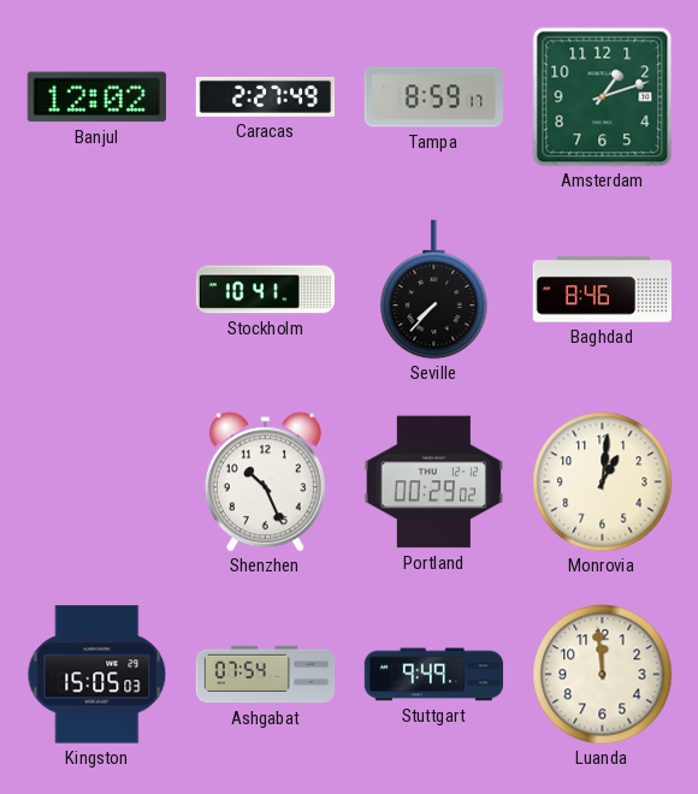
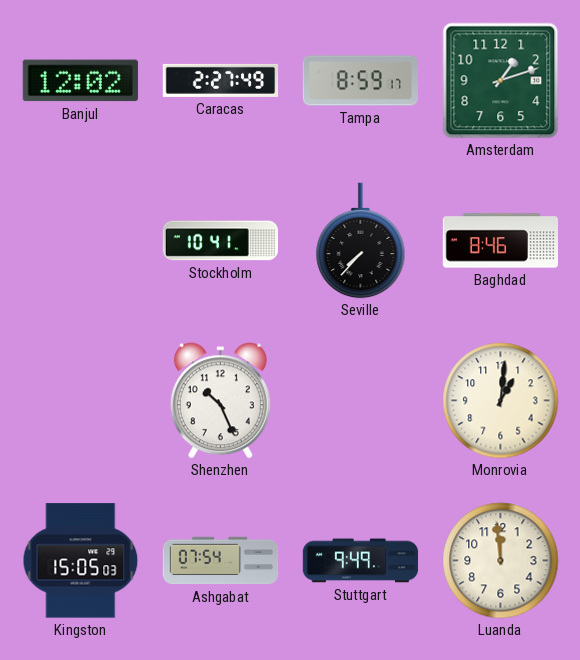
Portland: 00:29 -> none
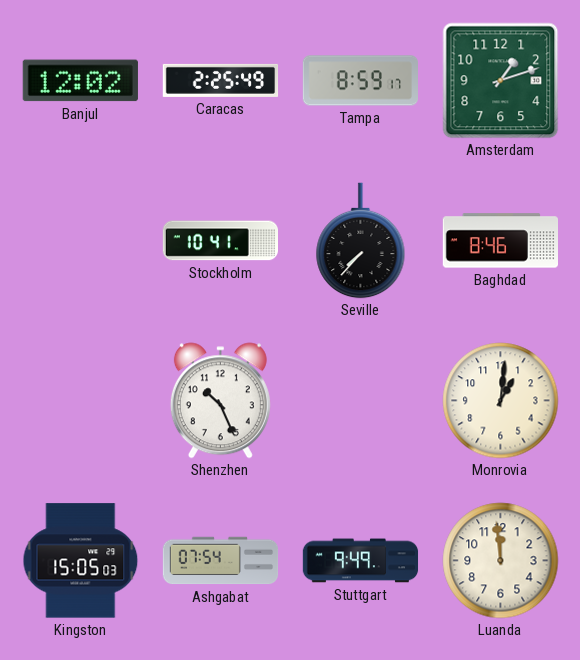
Caracas: 2:27 -> 2:25
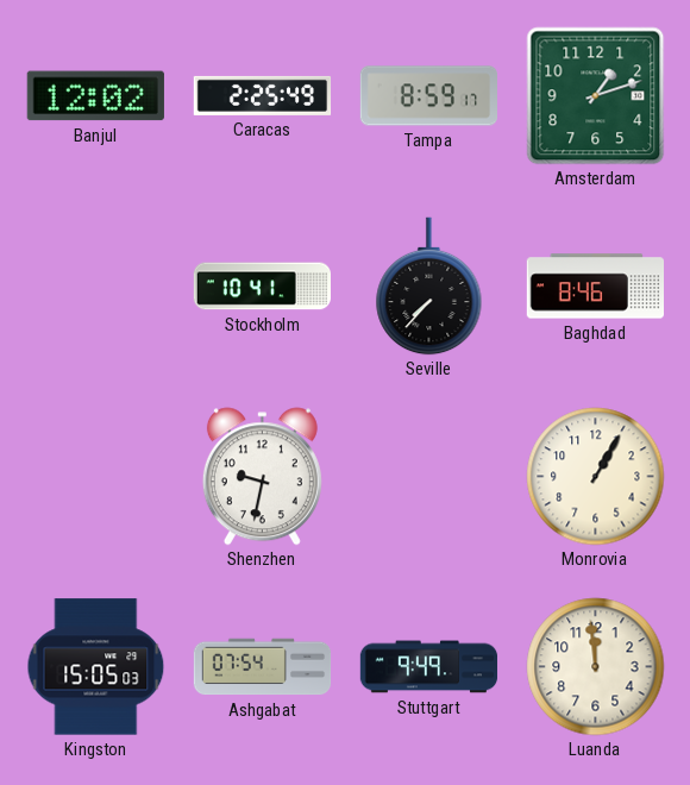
Shenzhen: 10:26 -> 9:32
Monrovia: 1:01 -> 1:05
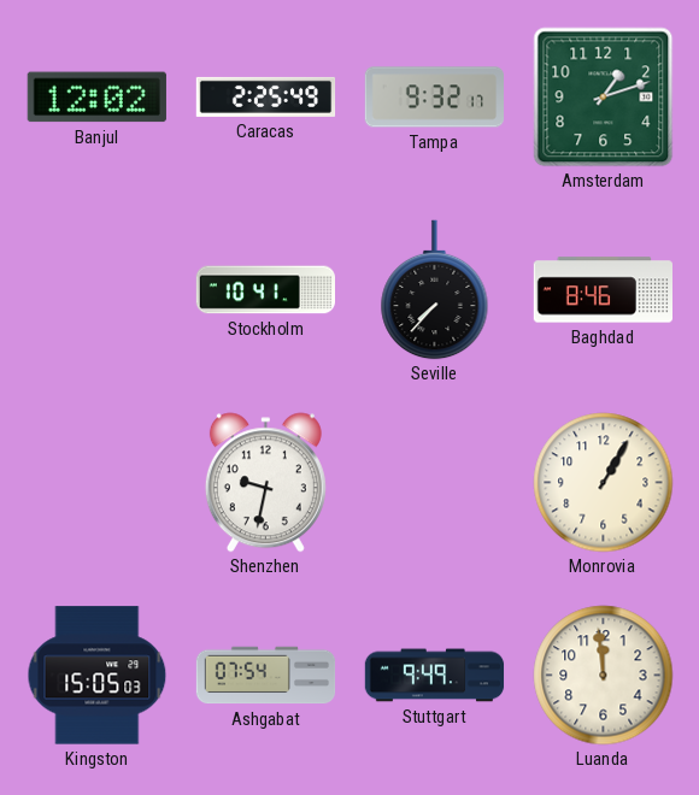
Tampa: 8:59 -> 9:32
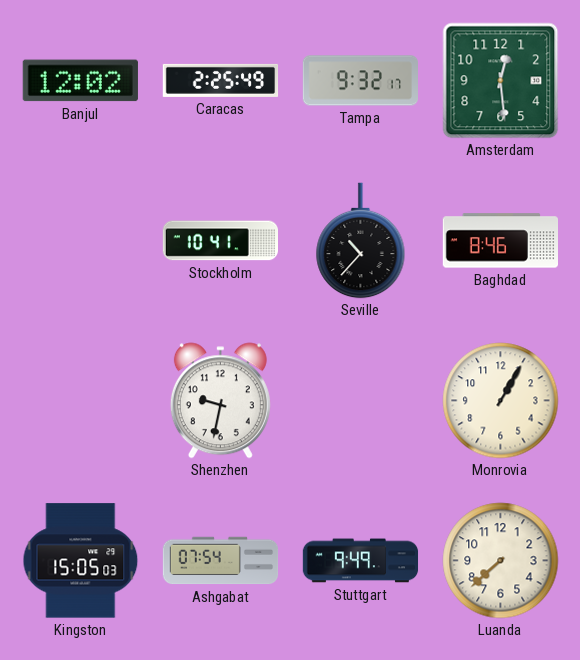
Amsterdam: 1:12 -> 12:29
Seville: 7:37 -> 10:37
Luanda: 11:59 -> 7:38
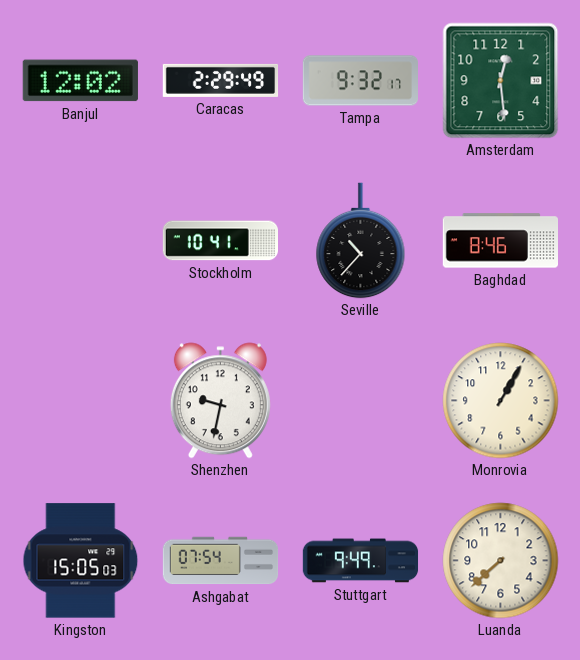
Caracas: 2:25 -> 2:29
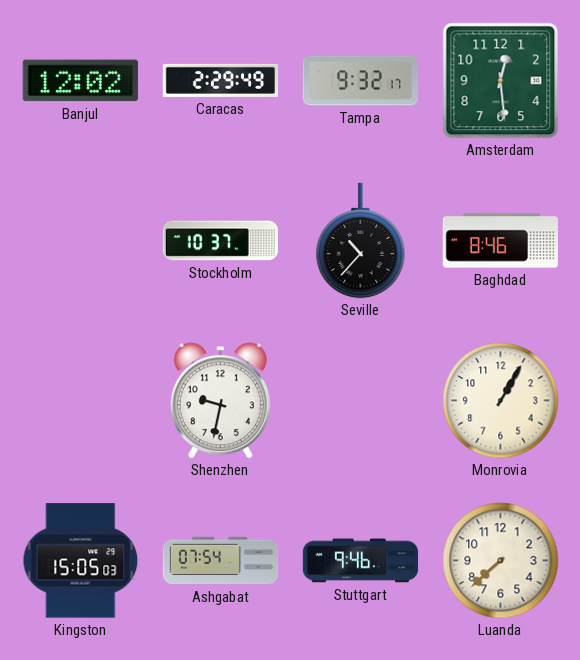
Stockholm: 10:41 -> 10:37
Stuttgart: 9:49 -> 9:46
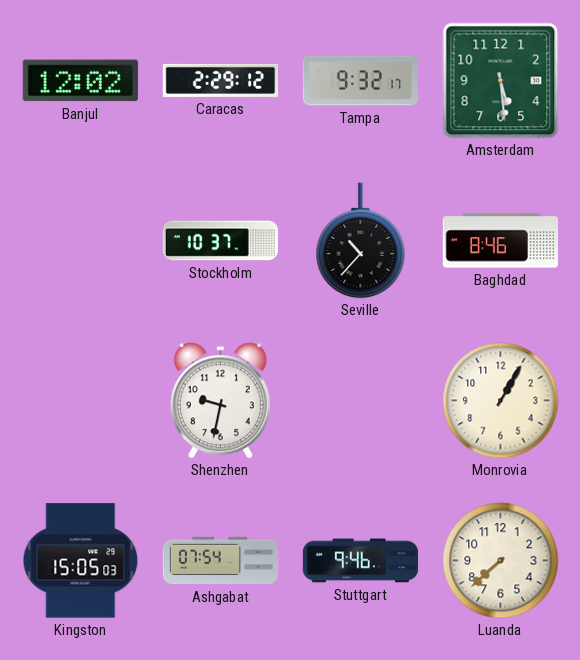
Caracas: 2:29:49 -> 2:29:12
Amsterdam: 12:29 -> 5:29
